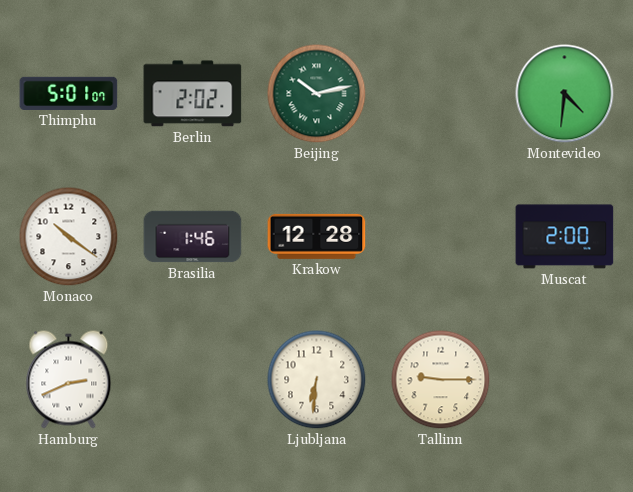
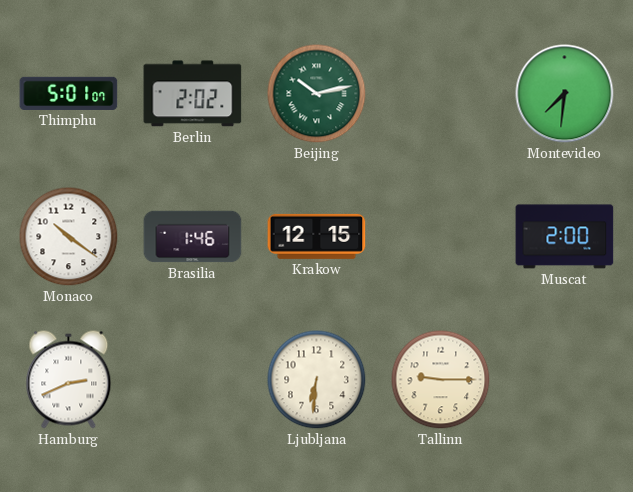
Montevideo: 4:31 -> 7:31
Krakow: 12:28 -> 12:15
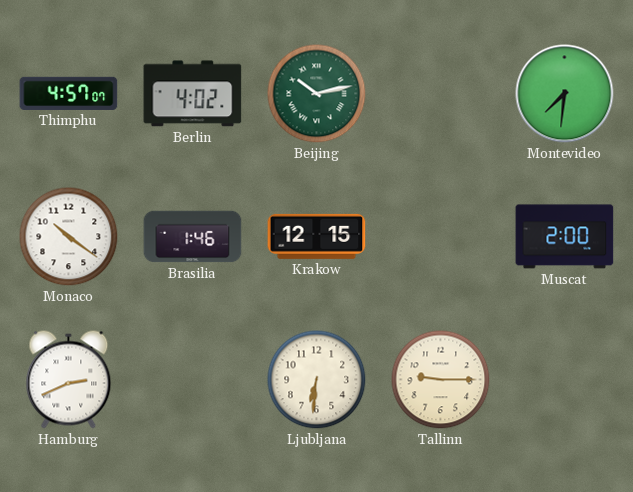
Thimphu: 5:01 -> 4:57
Berlin: 2:02 -> 4:02
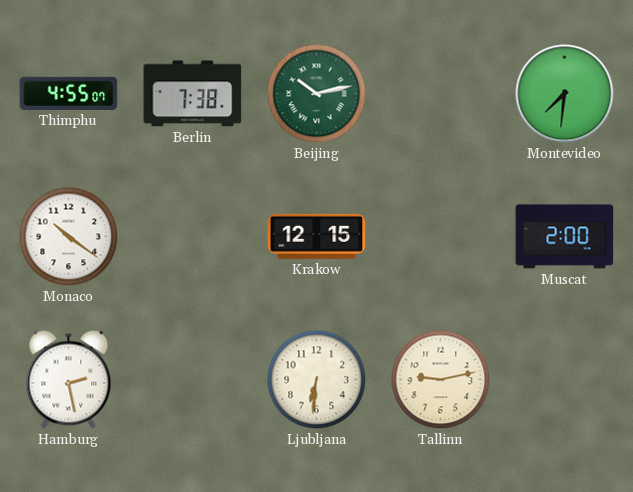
Thimphu: 4:57 -> 4:55
Berlin: 4:02 -> 7:38
Brasilia: 1:46 -> none
Hamburg: 2:41 -> 2:28
Tallinn: 9:15 -> 9:13
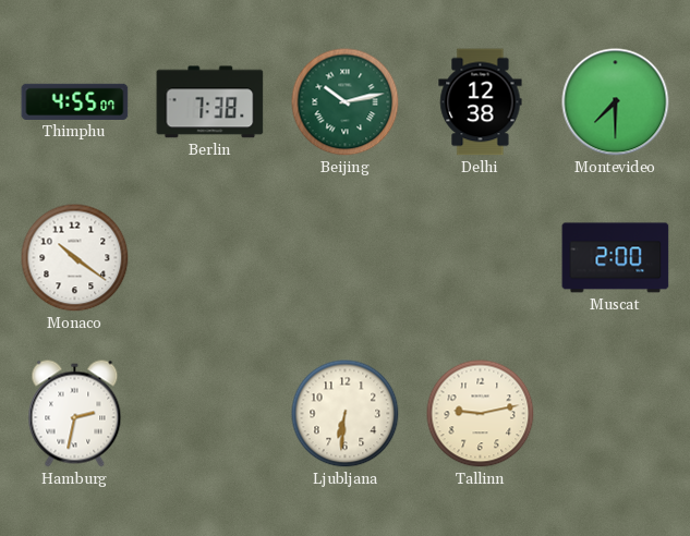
Delhi: none -> 12:38
Montevideo: 7:31 -> 7:30
Krakow: 12:15 -> none
Hamburg: 2:28 -> 2:32
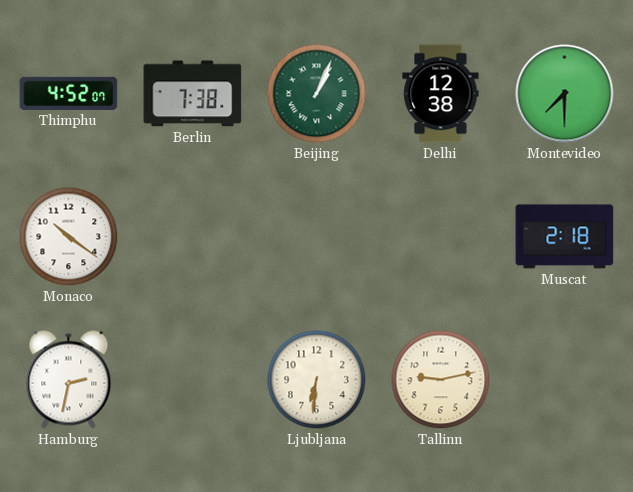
Thimphu: 4:55 -> 4:52
Beijing: 10:13 -> 1:04
Muscat: 2:00 -> 2:18
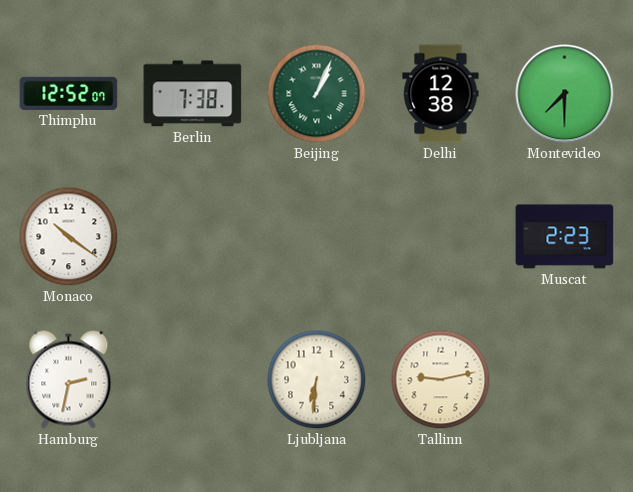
Thimphu: 4:52 -> 12:52
Muscat: 2:18 -> 2:23
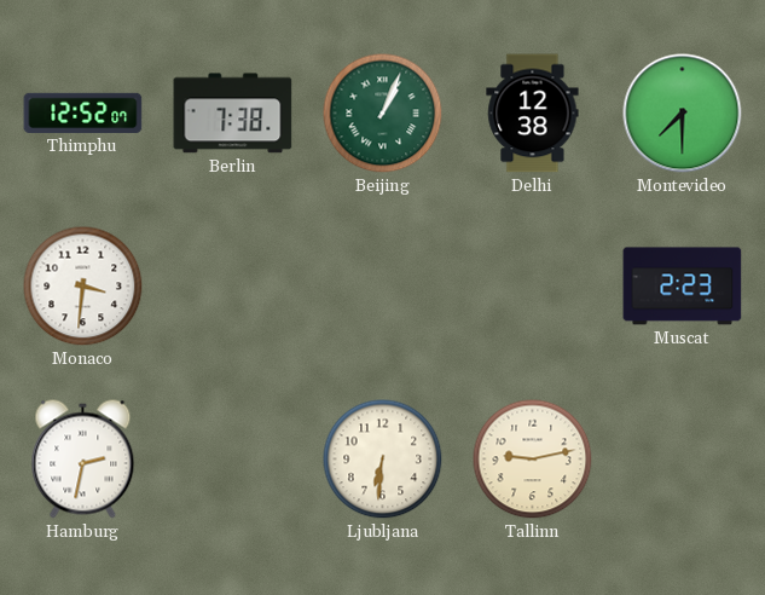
Monaco: 10:21 -> 3:31
